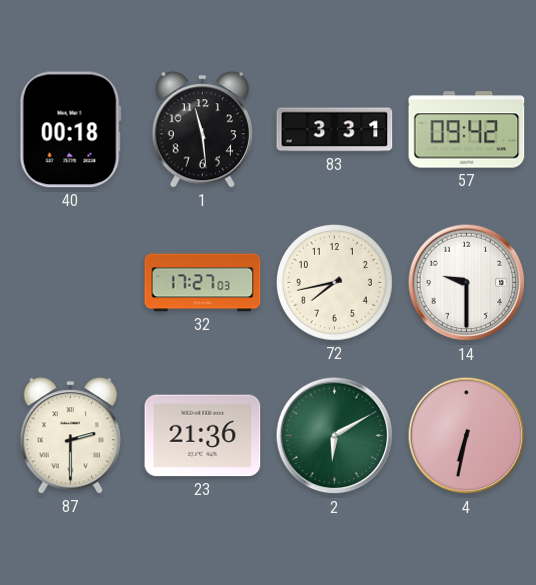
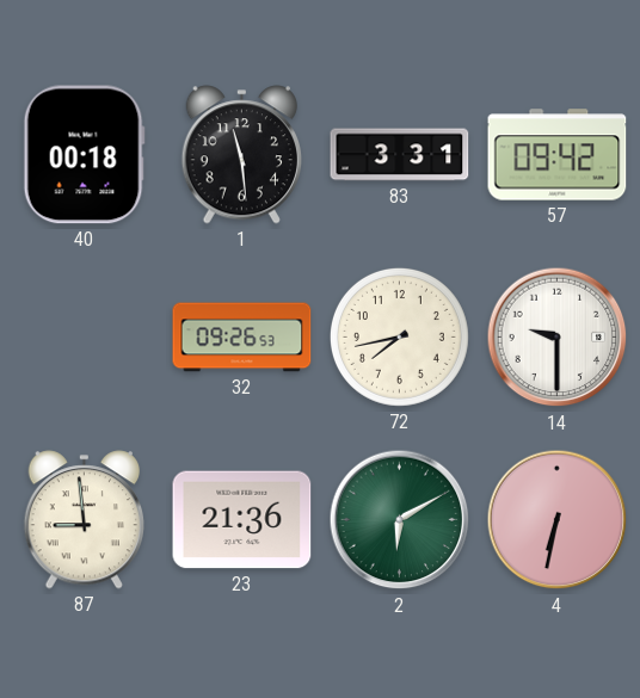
32: 17:27 -> 09:26
87: 2:30 -> 8:59
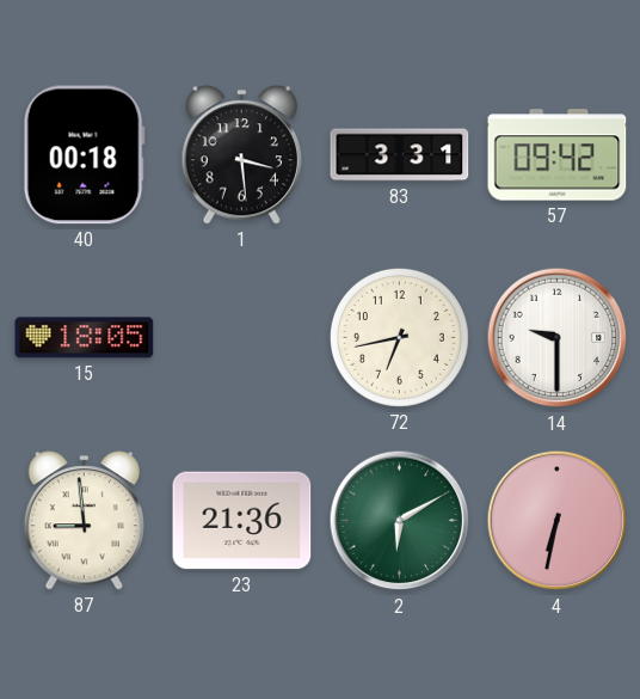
1: 11:29 -> 3:29
15: none -> 18:05
32: 09:26 -> none
72: 7:43 -> 6:43
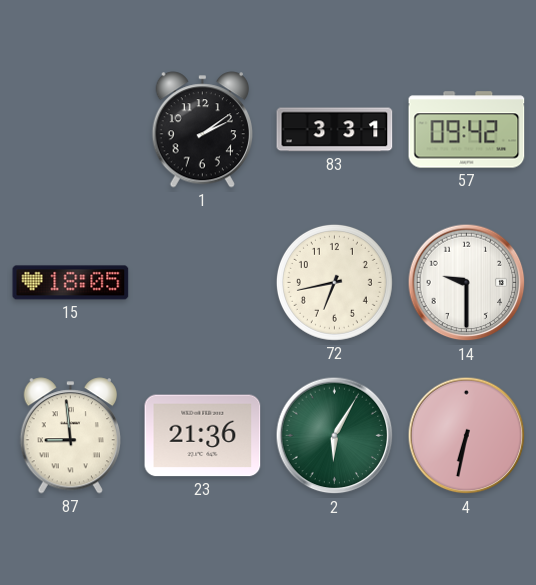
40: 00:18 -> none
1: 3:29 -> 2:09
2: 6:10 -> 6:05
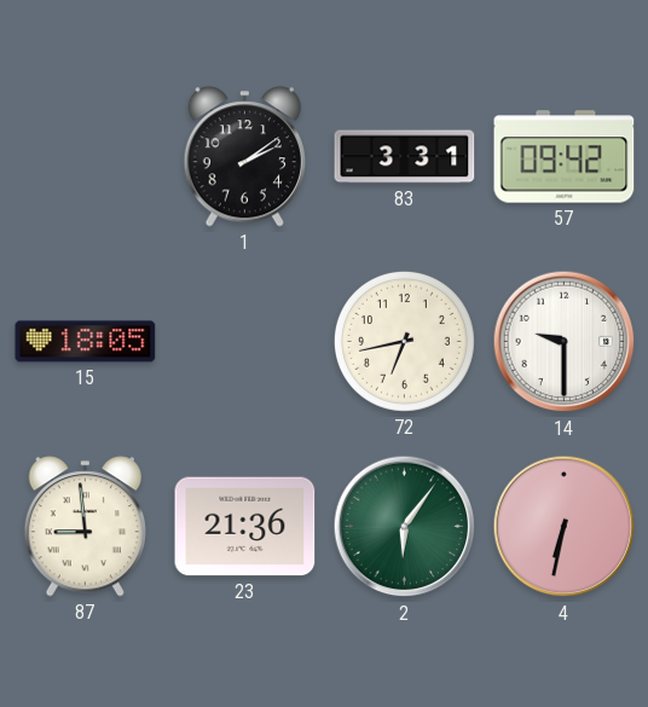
2: 6:05 -> 6:06
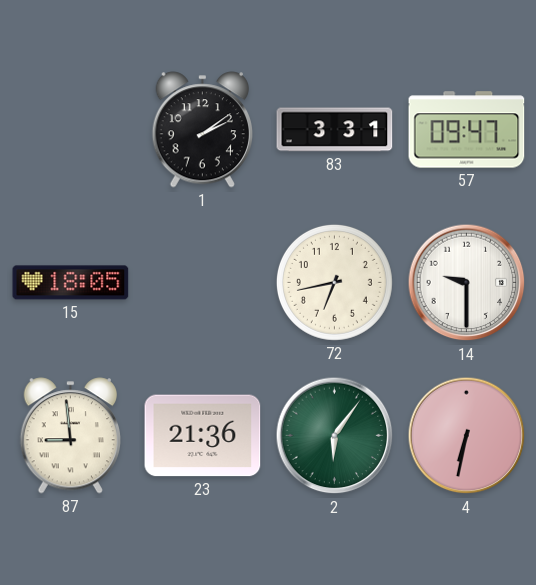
57: 09:42 -> 09:47
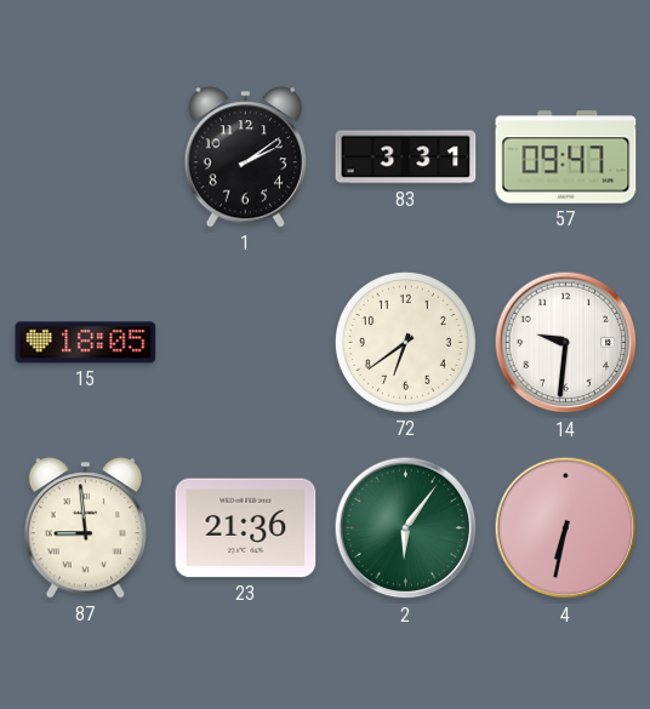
72: 6:43 -> 6:39
14: 9:30 -> 9:31
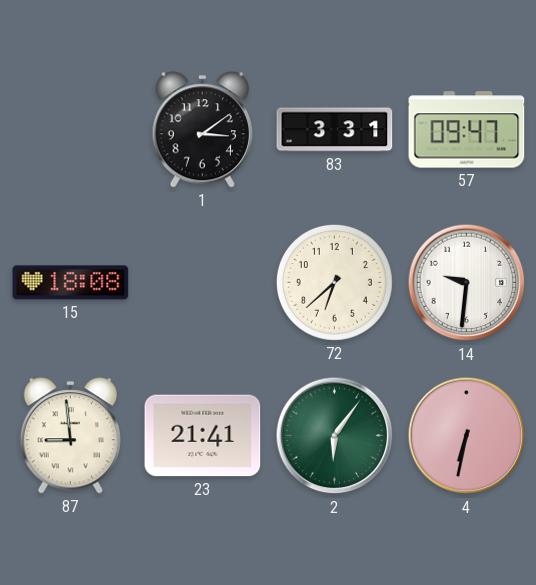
1: 2:09 -> 3:09
15: 18:05 -> 18:08
72: 6:39 -> 6:38
23: 21:36 -> 21:41
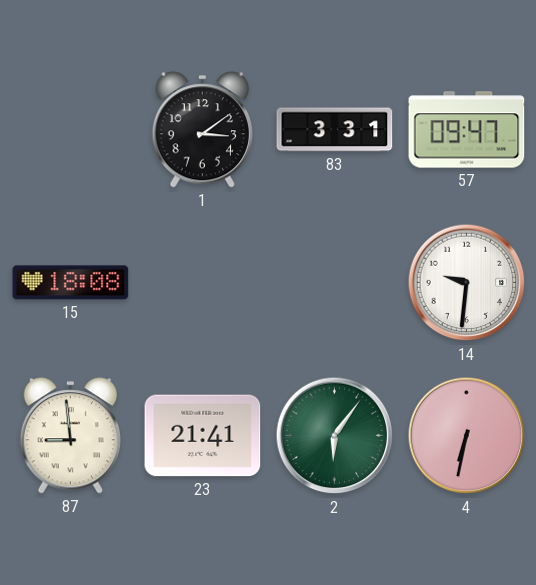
72: 6:38 -> none
